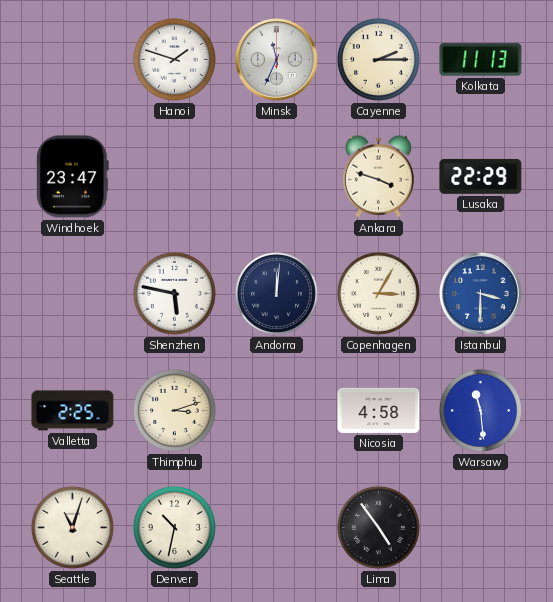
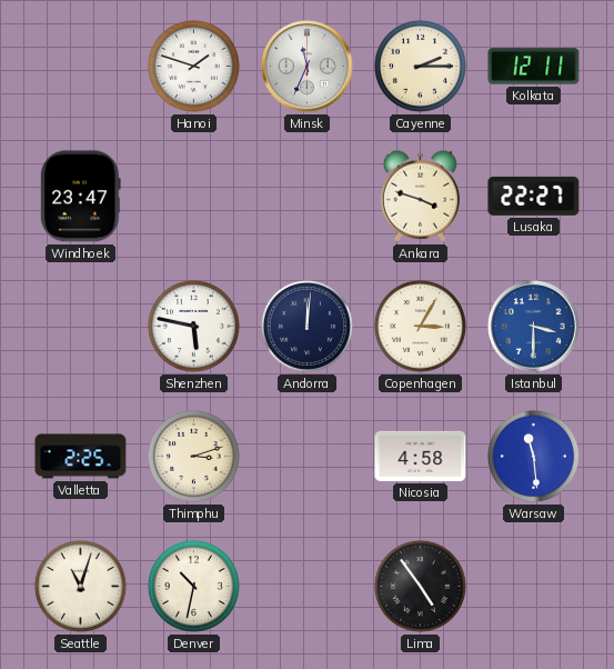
Kolkata: 11:13 -> 12:11
Lusaka: 22:29 -> 22:27
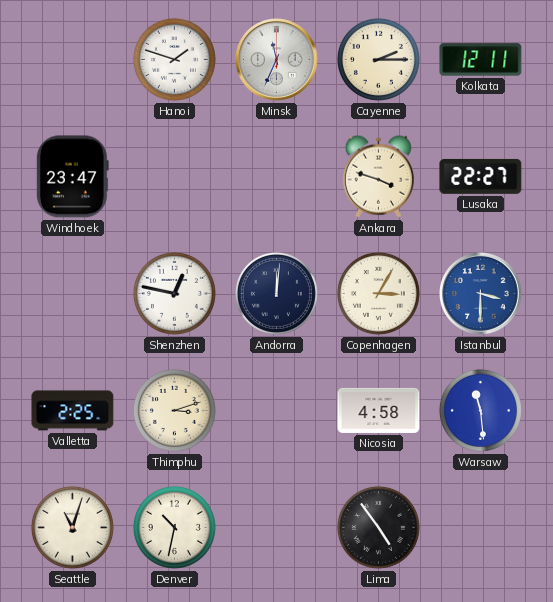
Shenzhen: 5:47 -> 12:47
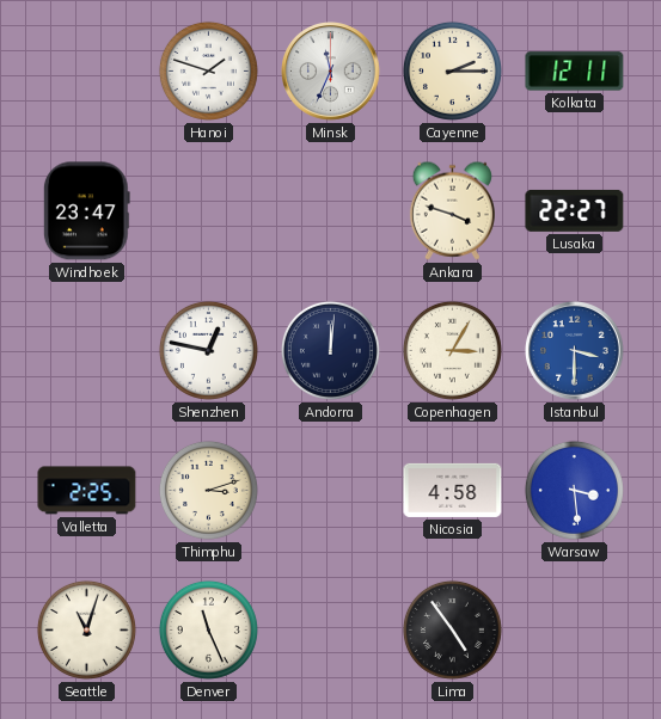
Warsaw: 11:29 -> 3:29
Denver: 10:32 -> 11:26
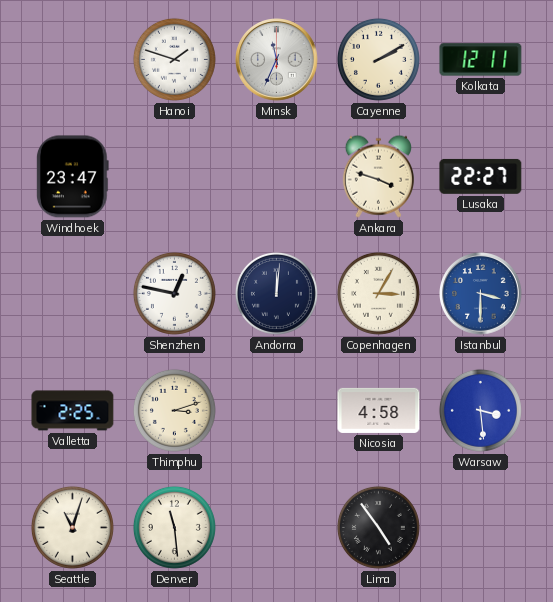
Cayenne: 2:15 -> 2:10
Denver: 11:26 -> 11:29
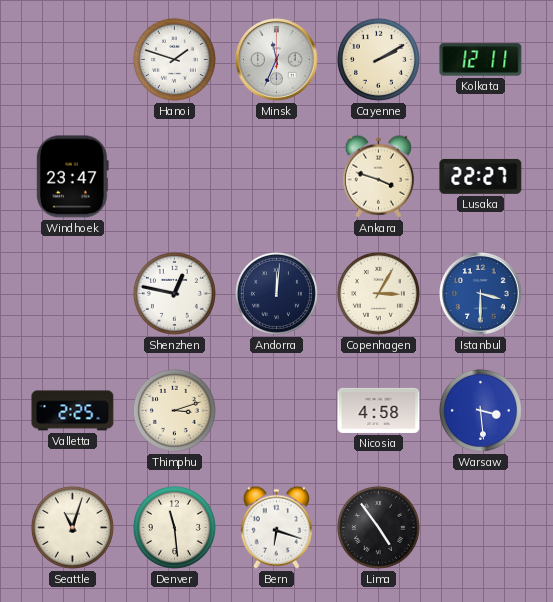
Bern: none -> 6:18
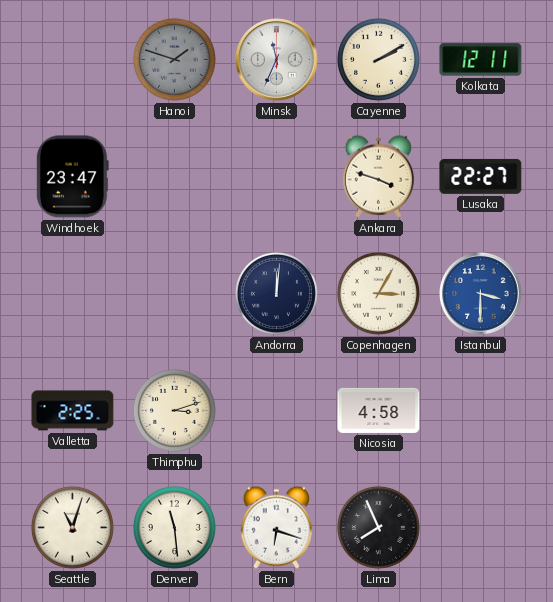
Hanoi dial: white -> grey
Shenzhen: 12:47 -> none
Warsaw: 3:29 -> none
Lima: 4:54 -> 7:56
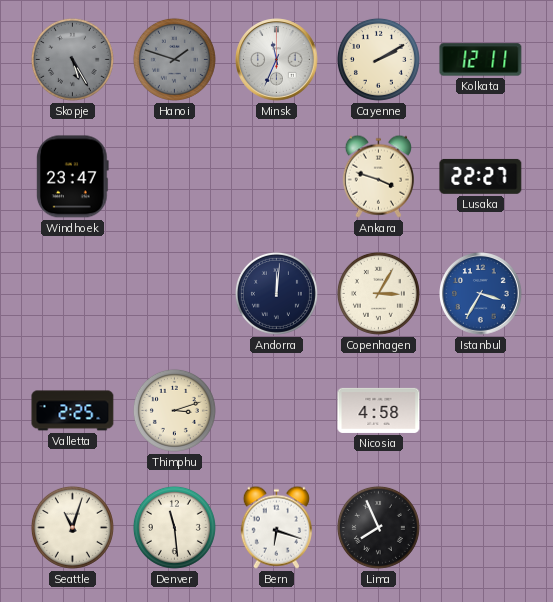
Skopje: none -> 5:25
Istanbul: 3:30 -> 3:35
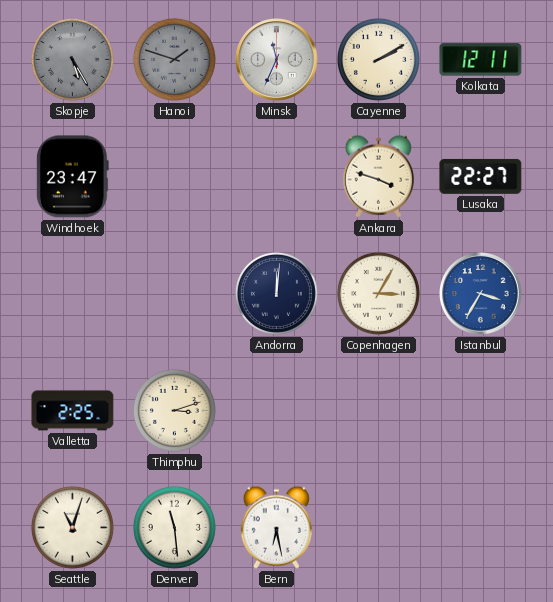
Nicosia: 4:58 -> none
Bern: 6:18 -> 6:28
Lima: 7:56 -> none
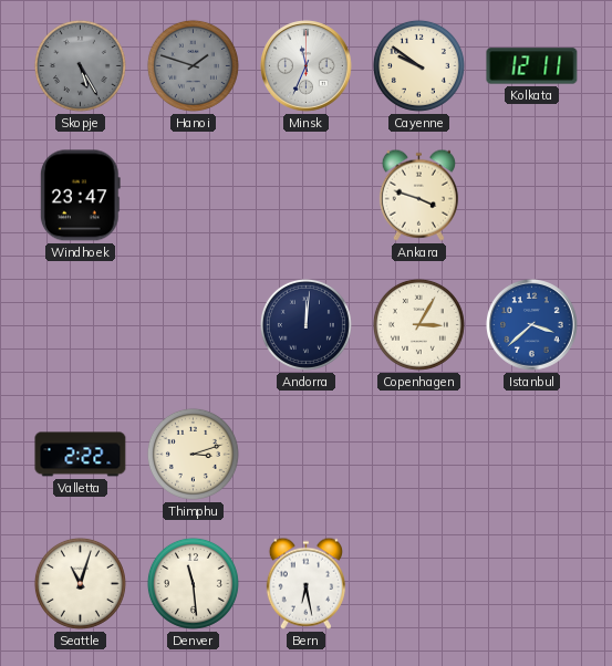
Cayenne: 2:10 -> 9:51
Lusaka: 22:27 -> none
Istanbul: 3:35 -> 3:38
Valletta: 2:25 -> 2:22
